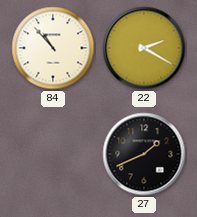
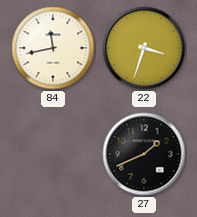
84: 10:53 -> 11:43
22: 2:20 -> 3:33
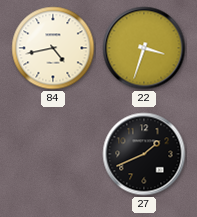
84: 11:43 -> 4:43
